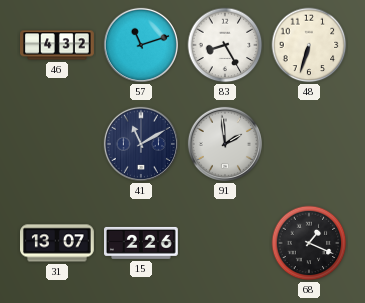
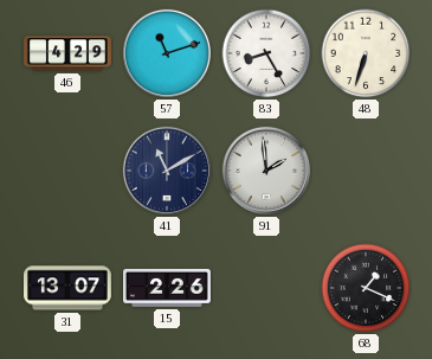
46: 4:32 -> 4:29
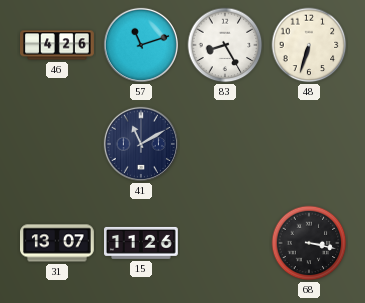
46: 4:29 -> 4:26
91: 1:59 -> none
15: 2:26 -> 11:26
68: 1:19 -> 3:17
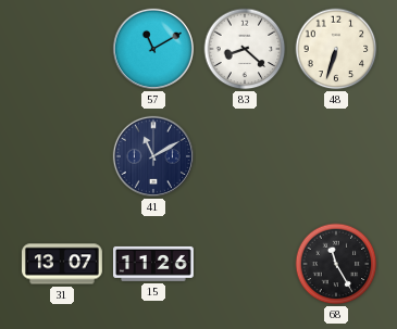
46: 4:26 -> none
57: 11:12 -> 11:10
83: 8:25 -> 8:22
68: 3:17 -> 11:25
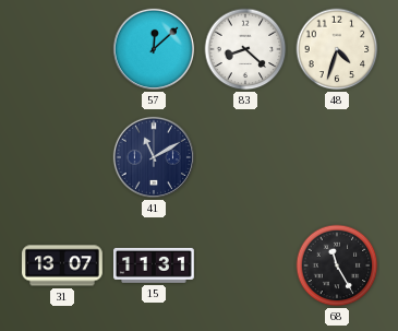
57: 11:10 -> 12:08
48: 6:33 -> 4:33
15: 11:26 -> 11:31
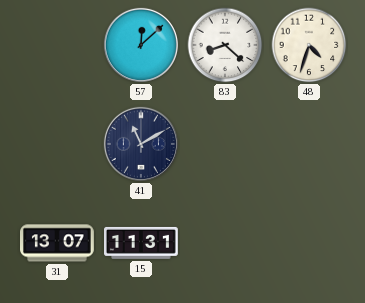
68: 11:25 -> none
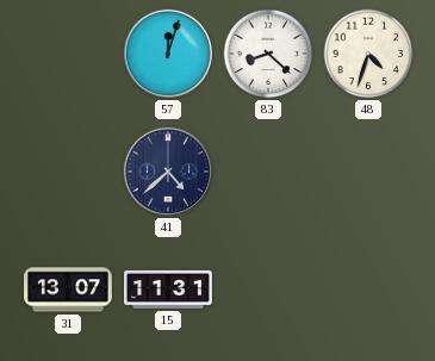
57: 12:08 -> 12:03
41: 11:10 -> 4:38
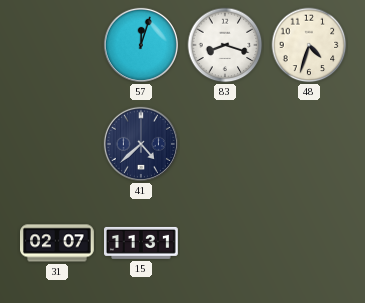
83: 8:22 -> 8:18
31: 13:07 -> 02:07
